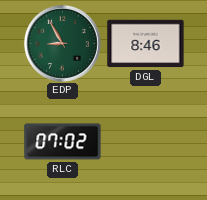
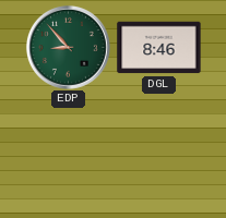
EDP: 8:55 -> 8:53
RLC: 07:02 -> none
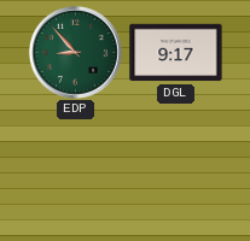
DGL: 8:46 -> 9:17
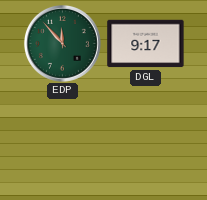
EDP: 8:53 -> 11:53
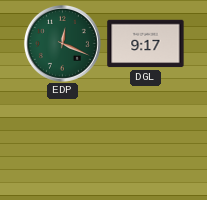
EDP: 11:53 -> 12:19
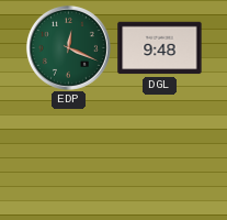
DGL: 9:17 -> 9:48
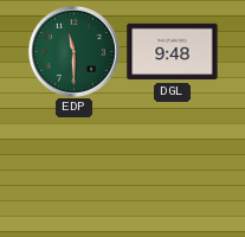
EDP: 12:19 -> 11:30
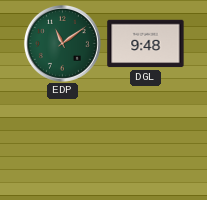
EDP: 11:30 -> 11:09
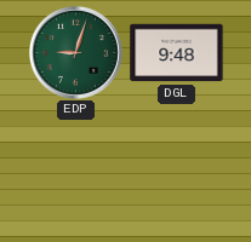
EDP: 11:09 -> 9:03
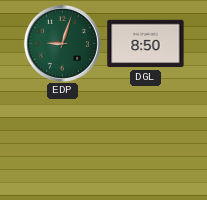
DGL: 9:48 -> 8:50
